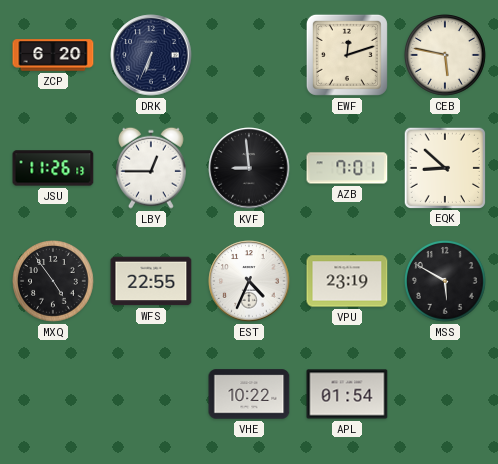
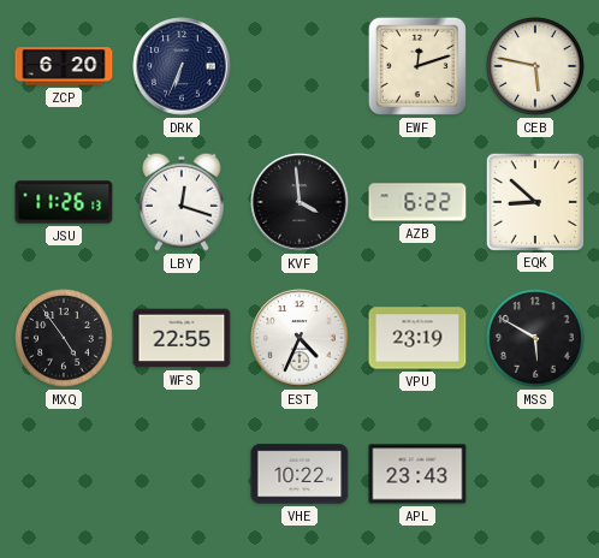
LBY: 12:45 -> 12:18
KVF: 8:59 -> 3:59
AZB: 7:01 -> 6:22
APL: 01:54 -> 23:43
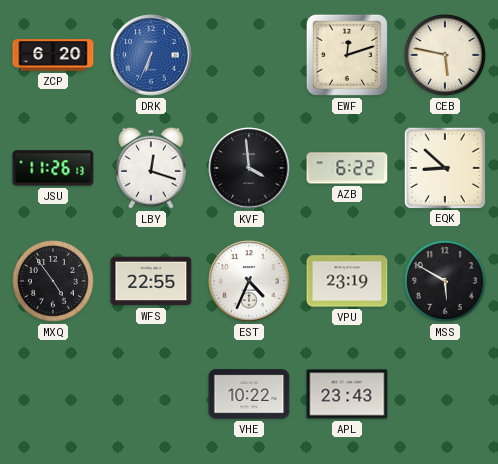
DRK dial: navy -> blue
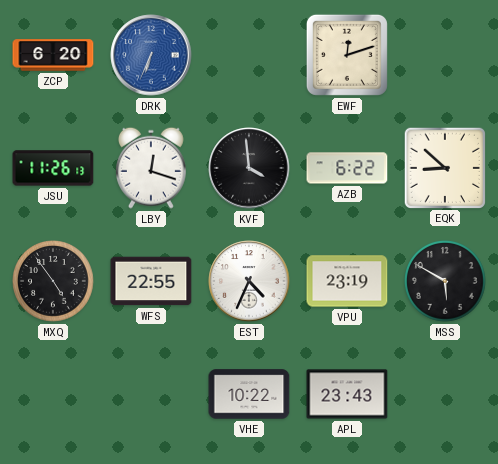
CEB: 5:47 -> none
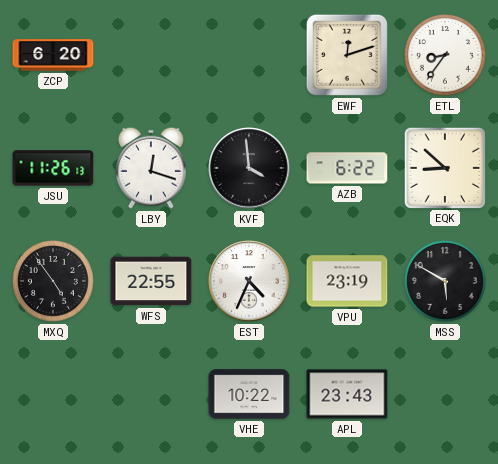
DRK: 6:34 -> none
ETL: none -> 8:36
